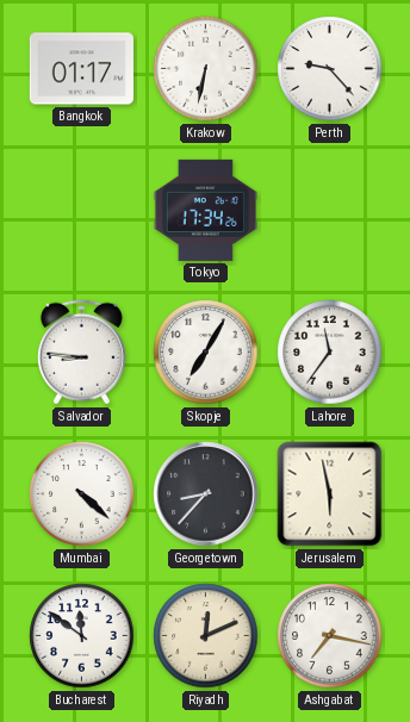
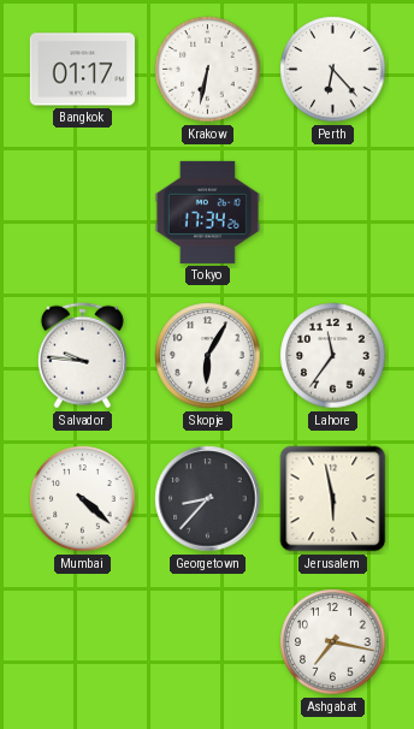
Perth: 9:23 -> 6:23
Salvador: 8:46 -> 9:46
Skopje: 7:05 -> 6:05
Bucharest: 11:51 -> none
Riyadh: 12:11 -> none
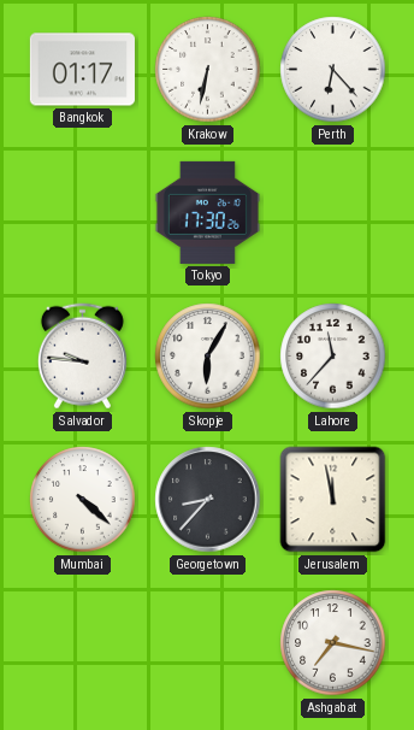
Tokyo: 17:34 -> 17:30
Lahore: 11:36 -> 11:37
Jerusalem: 5:58 -> 11:58
